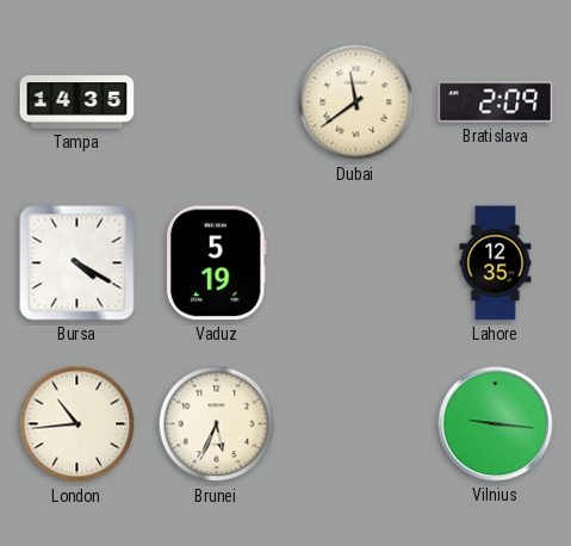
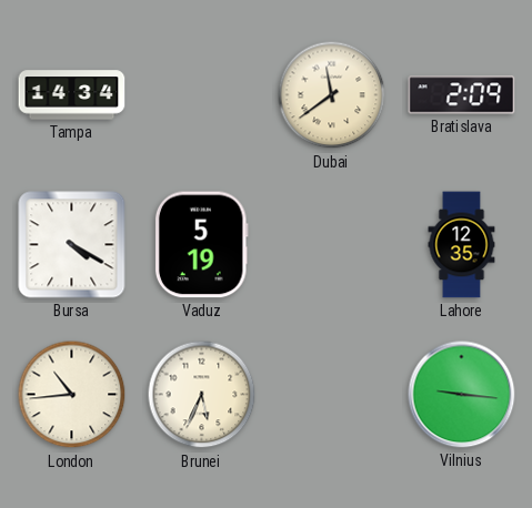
Tampa: 14:35 -> 14:34
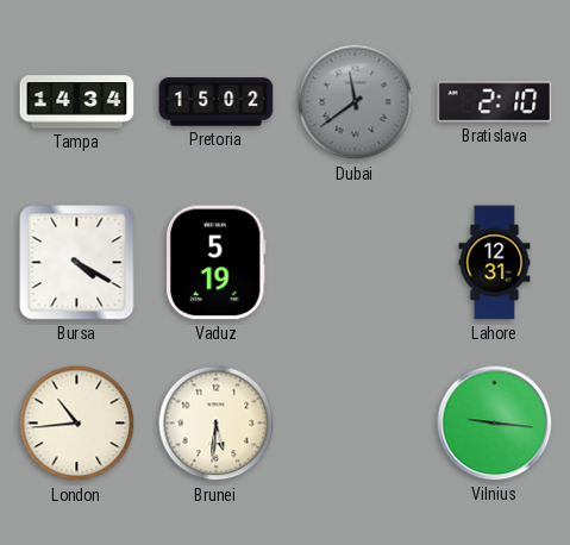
Pretoria: none -> 15:02
Dubai dial: cream -> grey
Bratislava: 2:09 -> 2:10
Lahore: 12:35 -> 12:31
Brunei: 5:34 -> 5:31
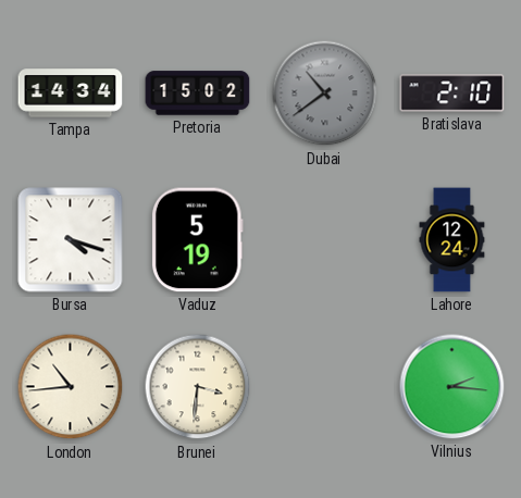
Dubai: 11:39 -> 10:39
Bursa: 4:20 -> 4:18
Lahore: 12:31 -> 12:24
Brunei: 5:31 -> 3:31
Vilnius: 9:16 -> 2:16
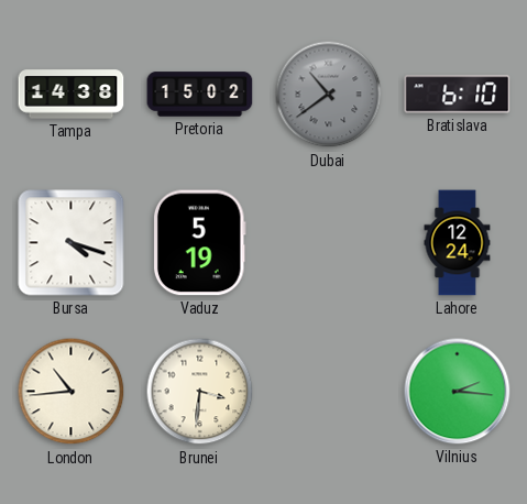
Tampa: 14:34 -> 14:38
Bratislava: 2:10 -> 6:10
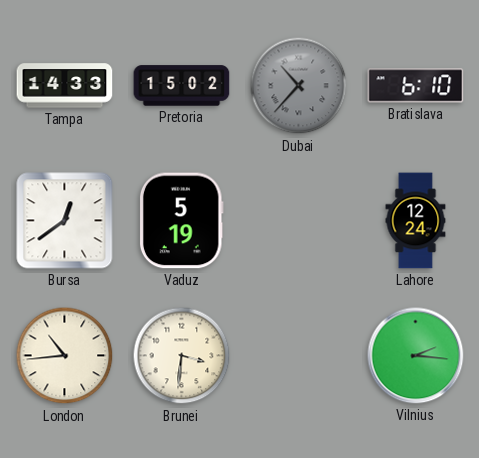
Tampa: 14:38 -> 14:33
Dubai: 10:39 -> 10:37
Bursa: 4:18 -> 12:39
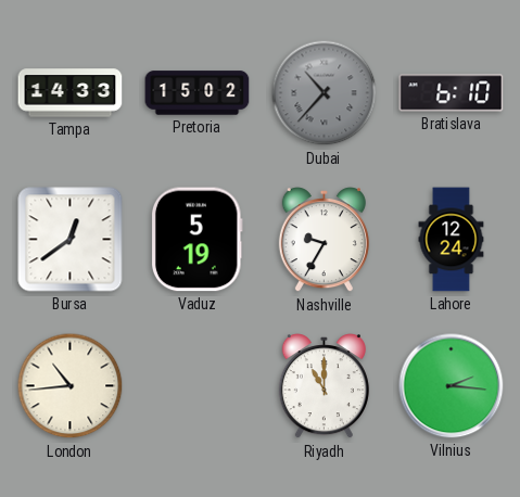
Nashville: none -> 9:35
Brunei: 3:31 -> none
Riyadh: none -> 11:00
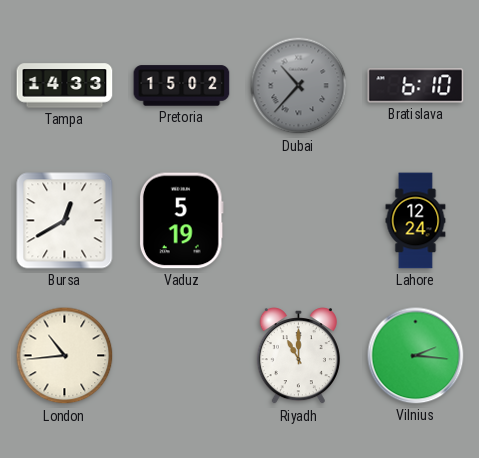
Bursa: 12:39 -> 12:40
Nashville: 9:35 -> none
